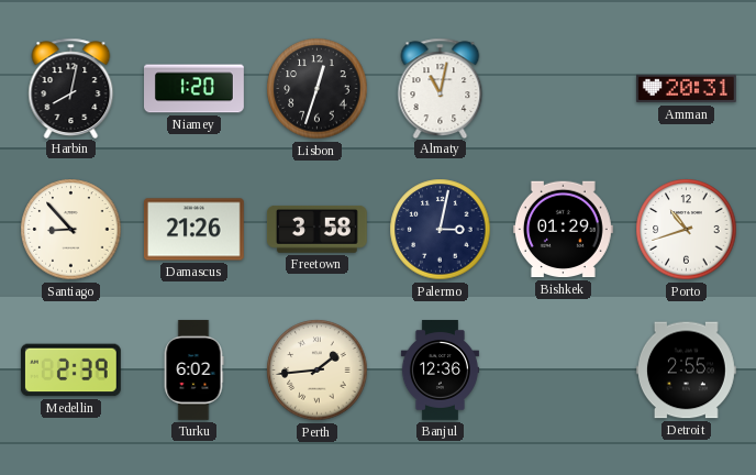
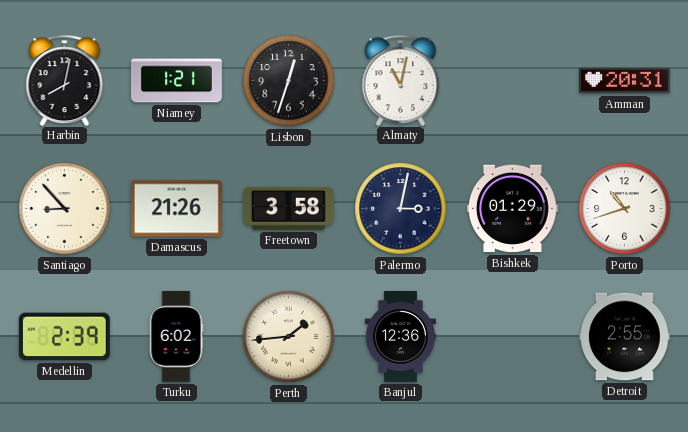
Niamey: 1:20 -> 1:21
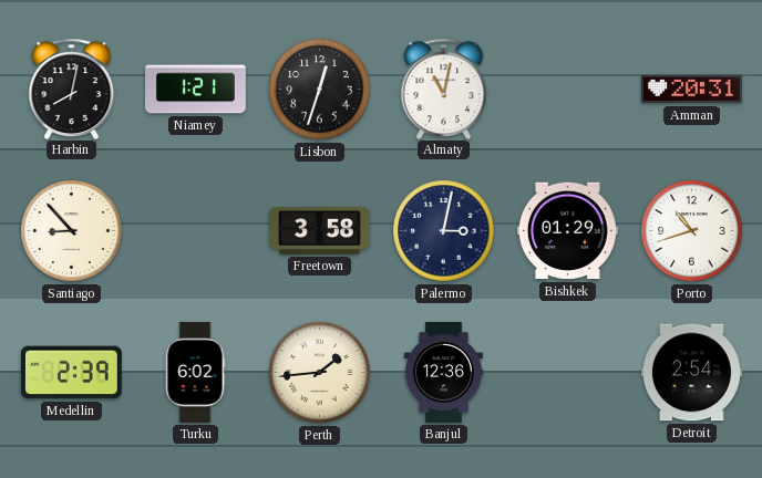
Damascus: 21:26 -> none
Detroit: 2:55 -> 2:54
